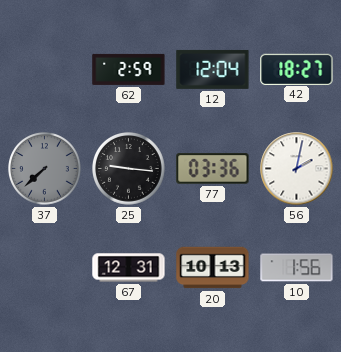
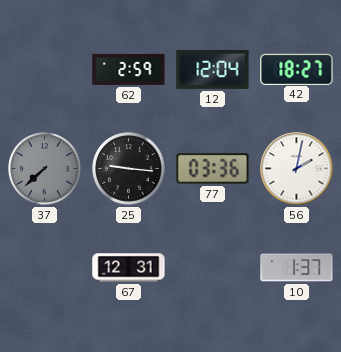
20: 10:13 -> none
10: 1:56 -> 1:37
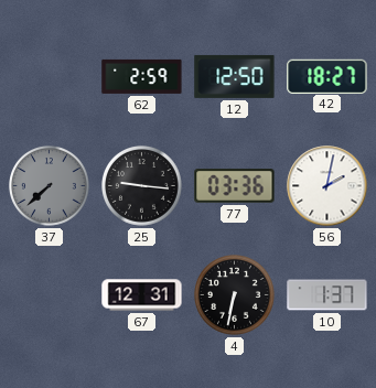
12: 12:04 -> 12:50
4: none -> 6:32
